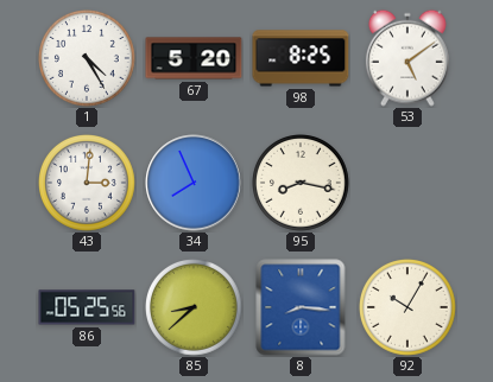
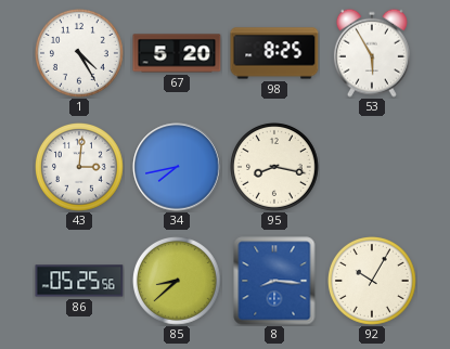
53: 5:09 -> 5:55
34: 7:56 -> 7:43
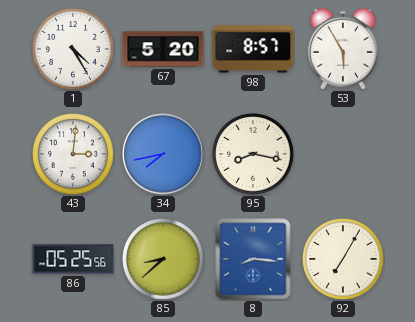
98: 8:25 -> 8:57
92: 10:05 -> 7:05
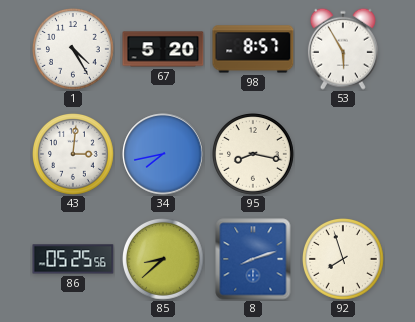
8: 8:16 -> 8:12
92: 7:05 -> 7:57
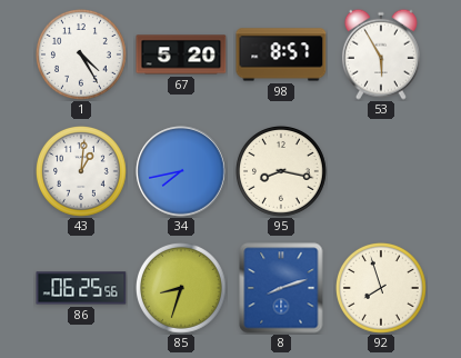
43: 3:01 -> 1:01
86: 05:25 -> 06:25
85: 8:38 -> 8:33
